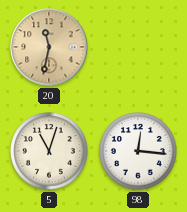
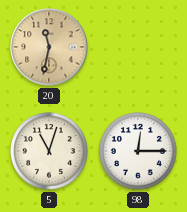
98: 12:16 -> 12:15
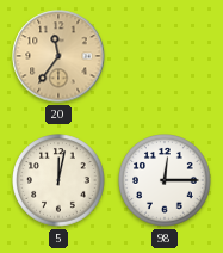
20: 11:32 -> 11:36
5: 11:03 -> 12:02
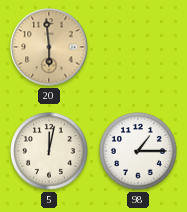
20: 11:36 -> 5:59
98: 12:15 -> 1:15
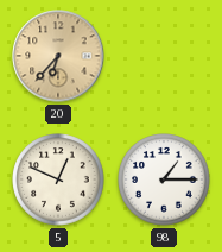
20: 5:59 -> 6:37
5: 12:02 -> 12:49
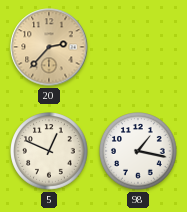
20: 6:37 -> 2:37
98: 1:15 -> 1:17
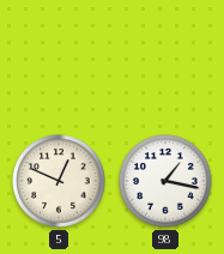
20: 2:37 -> none
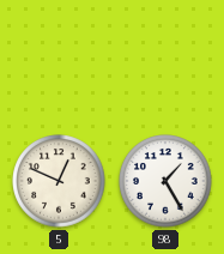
98: 1:17 -> 1:25
